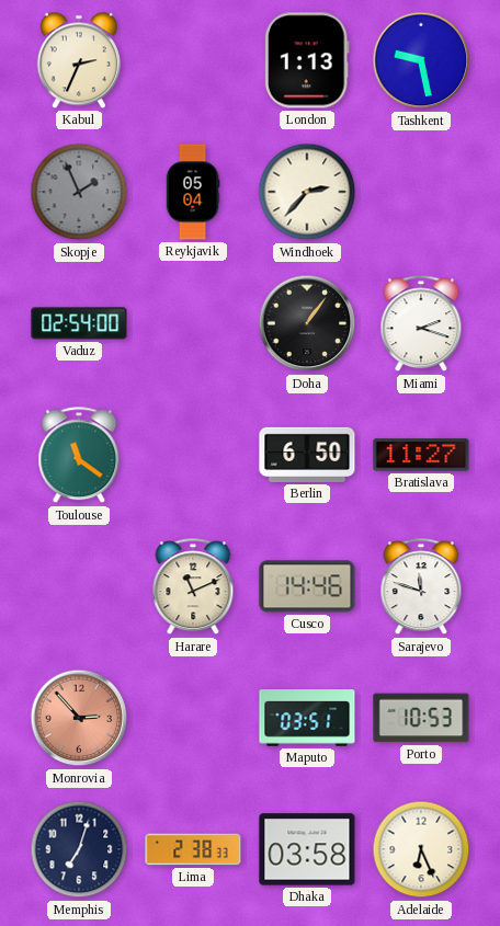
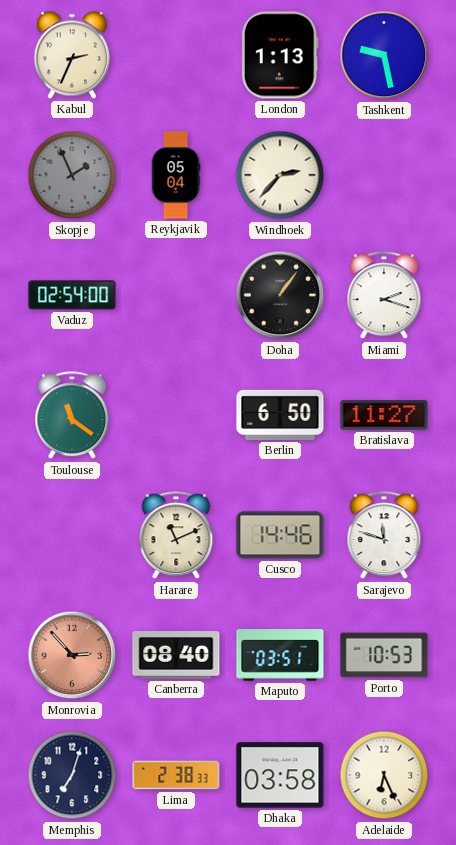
Canberra: none -> 08:40
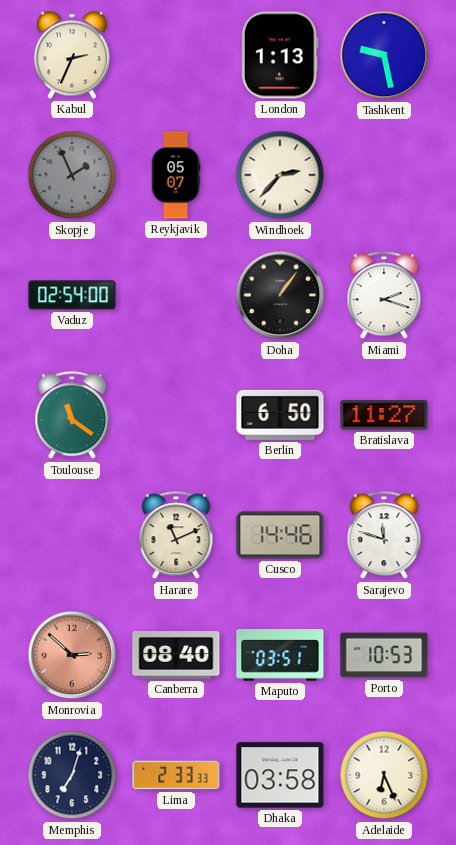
Reykjavik: 05:04 -> 05:07
Monrovia: 2:53 -> 2:52
Lima: 2:38 -> 2:33
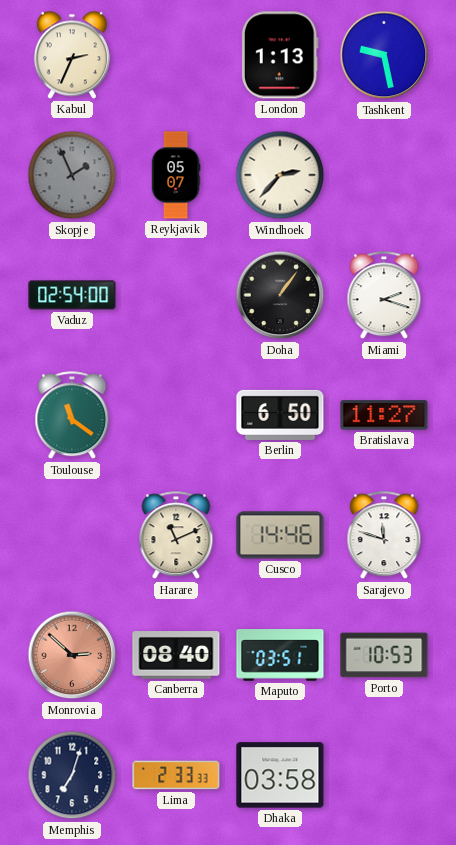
Adelaide: 6:26 -> none
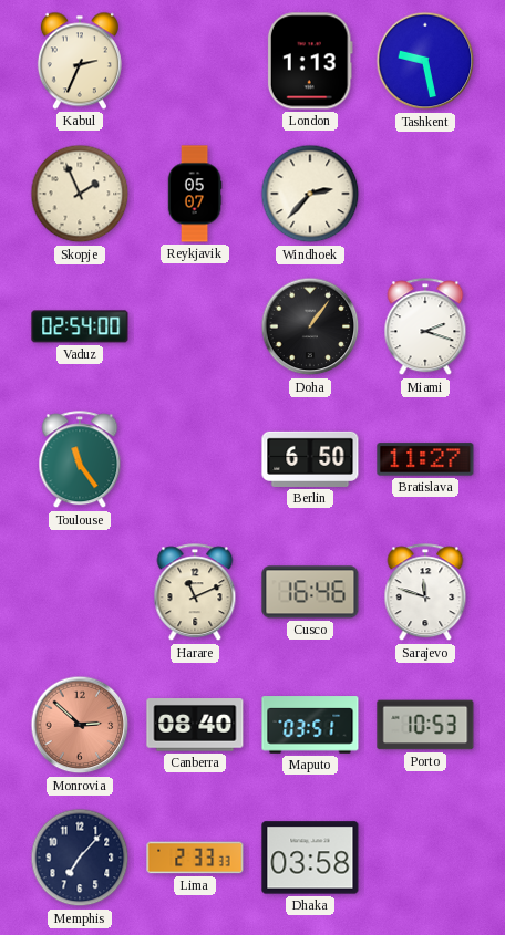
Skopje dial: grey -> cream
Toulouse: 11:21 -> 11:24
Cusco: 14:46 -> 16:46
Memphis: 7:03 -> 7:07
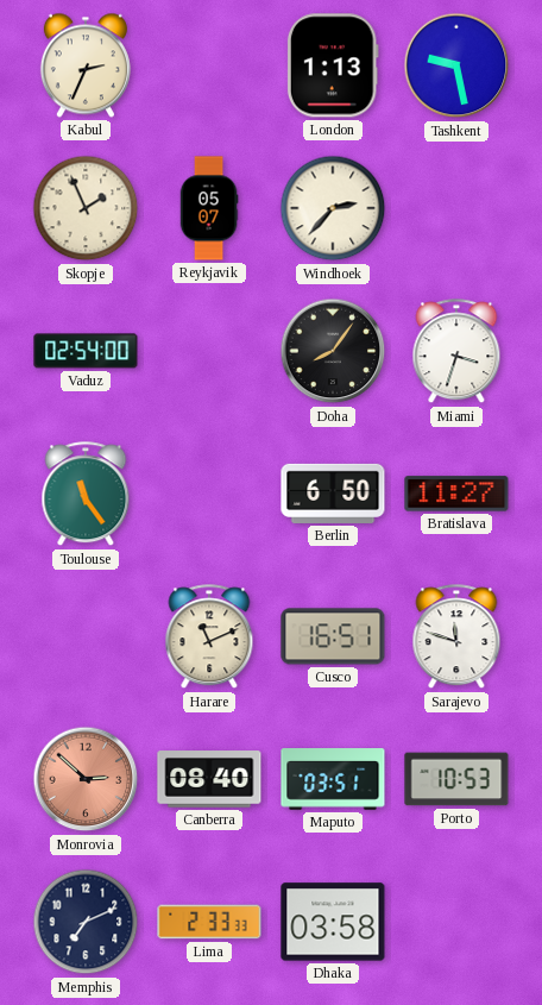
Doha: 1:06 -> 8:06
Miami: 2:18 -> 3:33
Cusco: 16:46 -> 16:51
Memphis: 7:07 -> 7:11
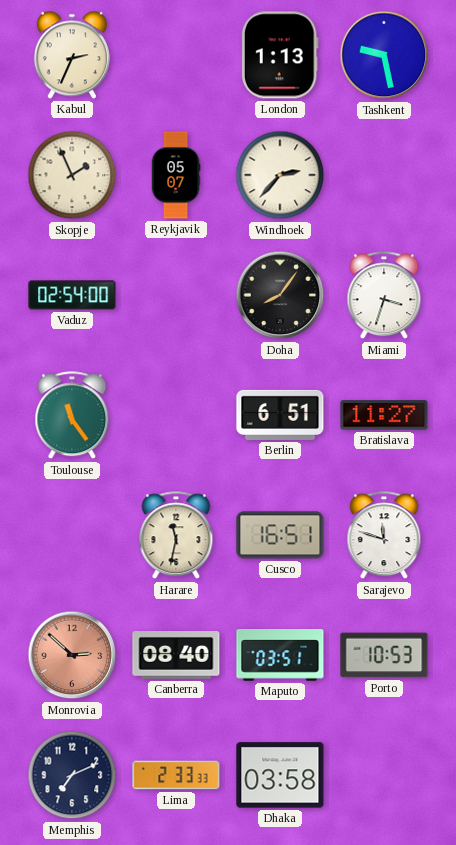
Berlin: 6:50 -> 6:51
Harare: 11:11 -> 11:32
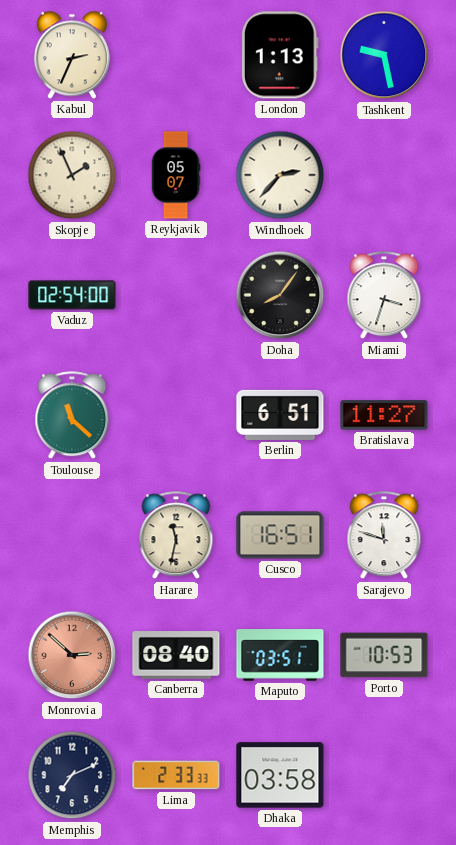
Toulouse: 11:24 -> 11:22
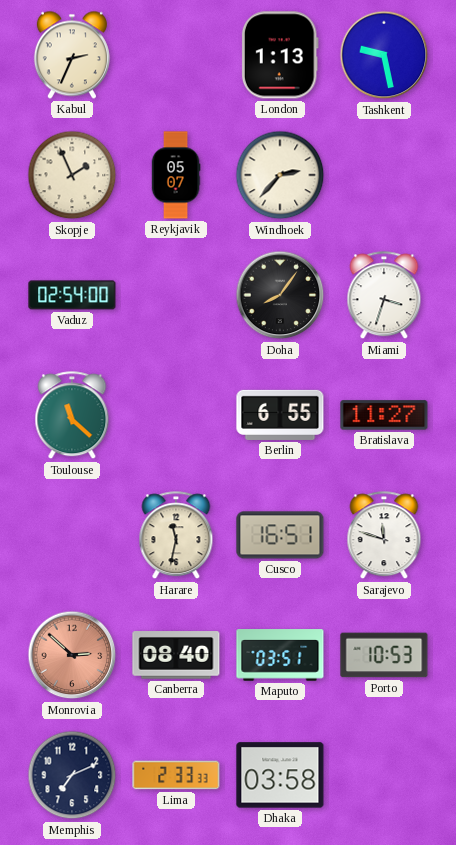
Berlin: 6:51 -> 6:55
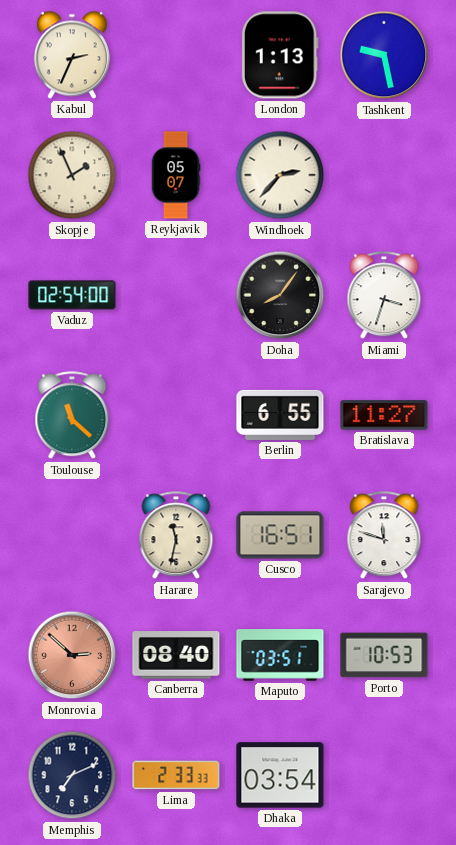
Dhaka: 03:58 -> 03:54
